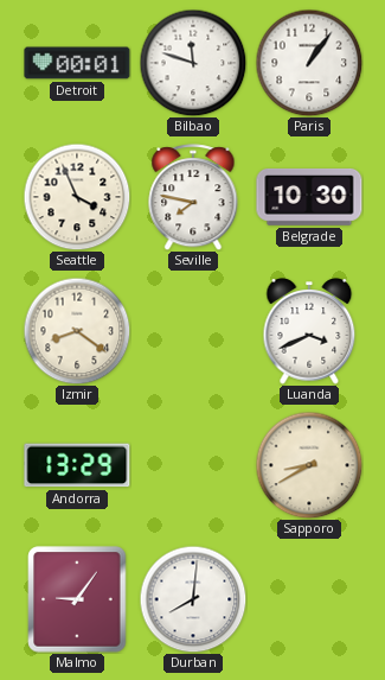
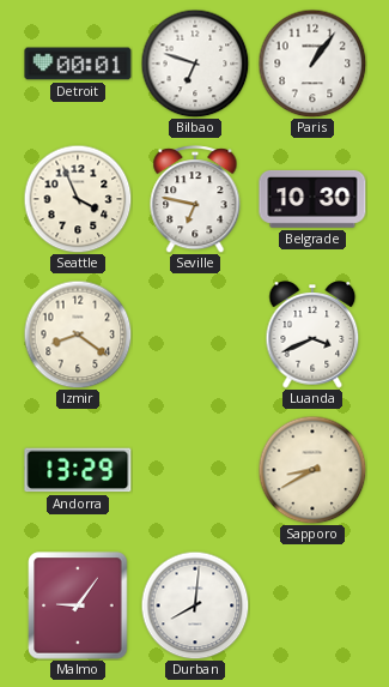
Bilbao: 11:48 -> 6:48
Seville: 7:47 -> 6:47
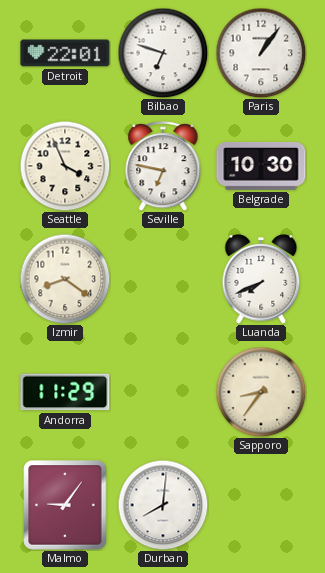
Detroit: 00:01 -> 22:01
Luanda: 3:41 -> 7:41
Andorra: 13:29 -> 11:29
Sapporo: 8:40 -> 8:36
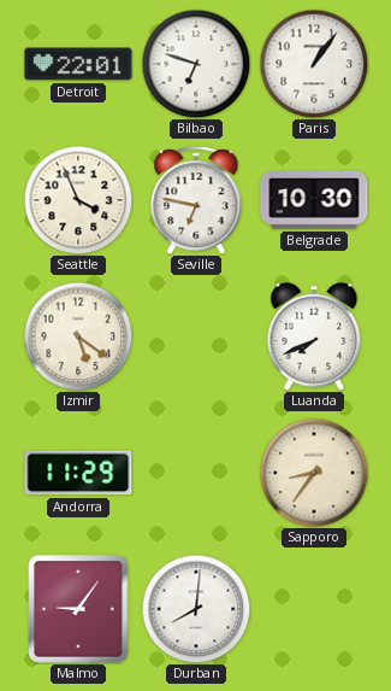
Izmir: 8:21 -> 5:21
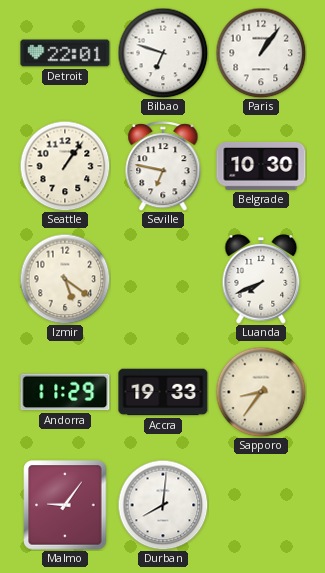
Seattle: 3:56 -> 1:06
Accra: none -> 19:33
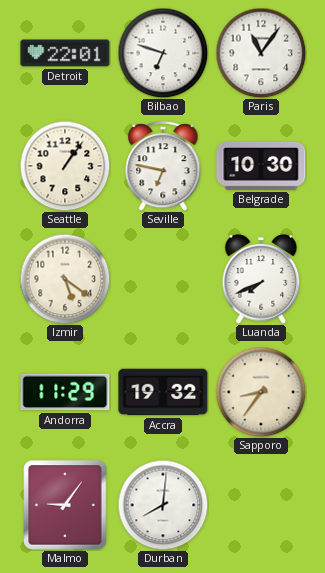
Paris: 1:06 -> 11:06
Accra: 19:33 -> 19:32
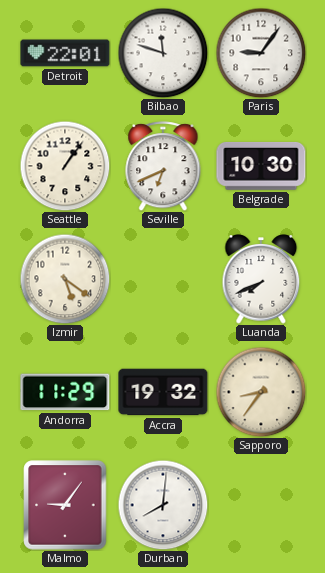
Bilbao: 6:48 -> 11:48
Paris: 11:06 -> 9:06
Seville: 6:47 -> 6:41
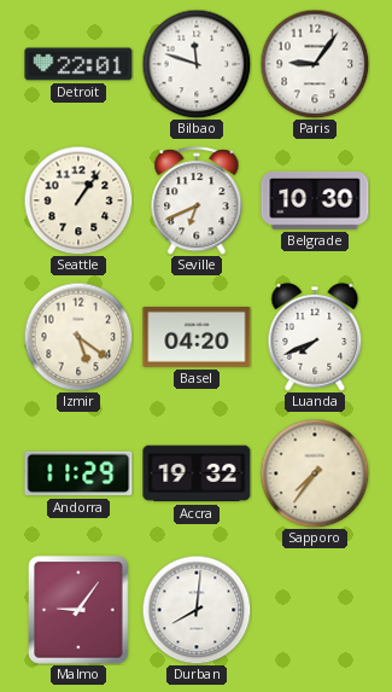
Basel: none -> 04:20
Sapporo: 8:36 -> 7:36
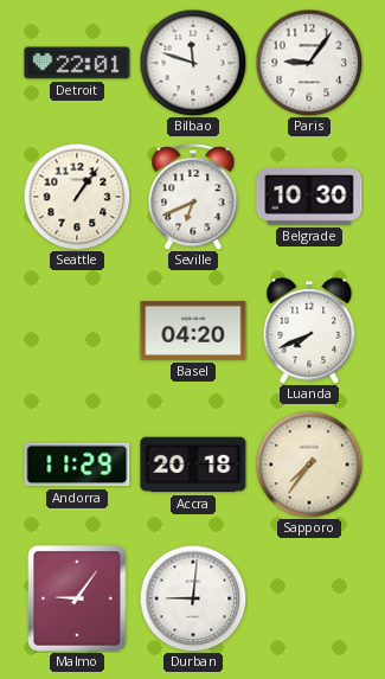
Izmir: 5:21 -> none
Accra: 19:32 -> 20:18
Durban: 8:01 -> 9:01
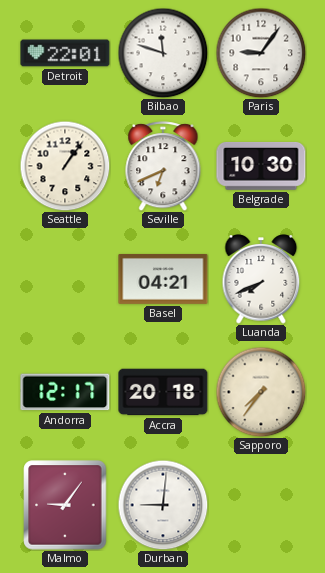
Basel: 04:20 -> 04:21
Andorra: 11:29 -> 12:17
